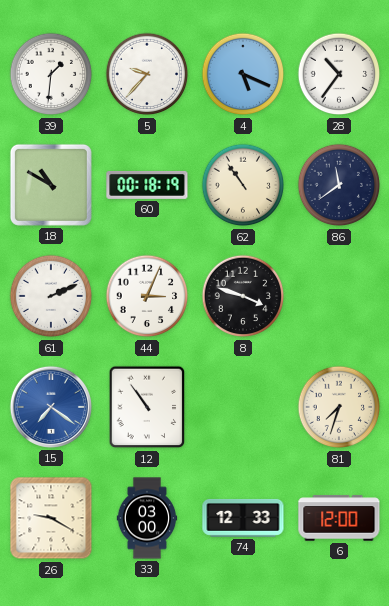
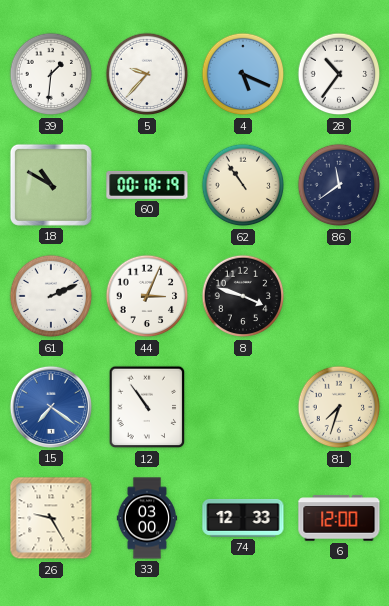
26: 9:20 -> 9:25
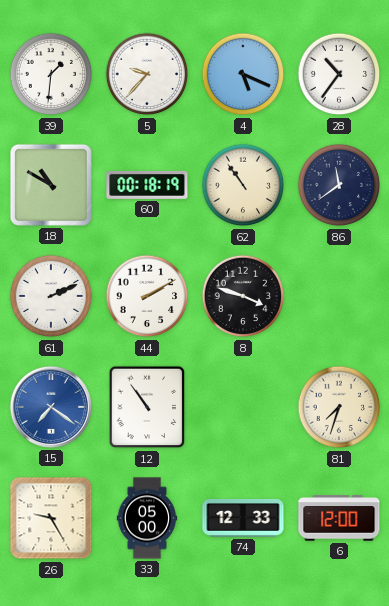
44: 3:04 -> 2:10
33: 03:00 -> 05:00
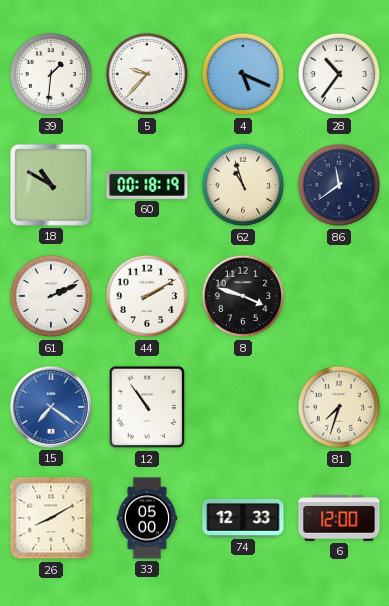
62: 10:54 -> 10:57
26: 9:25 -> 8:10
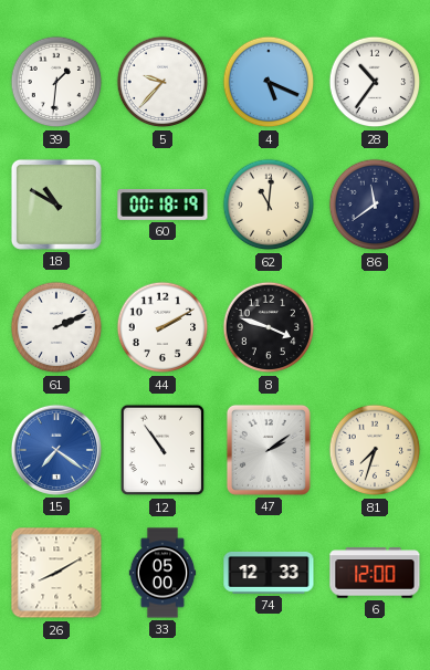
62: 10:57 -> 11:01
47: none -> 2:09
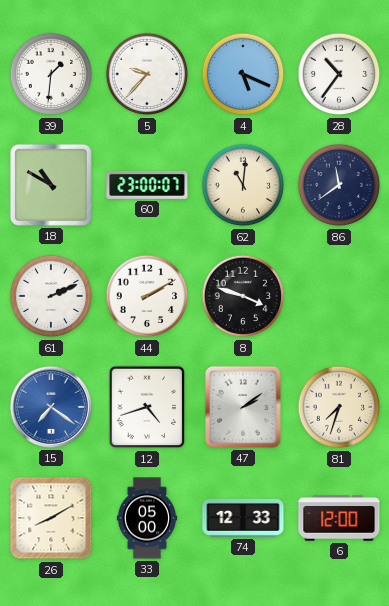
60: 00:18 -> 23:00
12: 10:54 -> 4:42
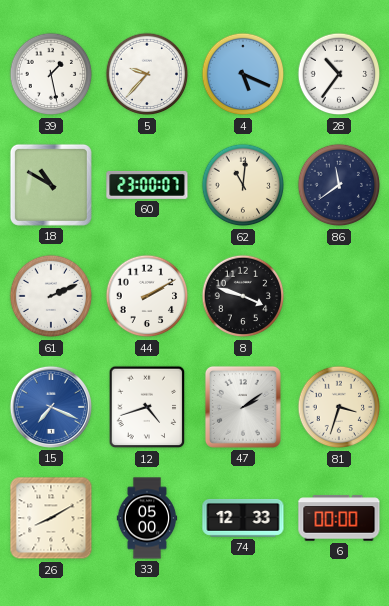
39: 1:31 -> 1:28
15: 7:21 -> 7:19
81: 7:33 -> 3:33
6: 12:00 -> 00:00
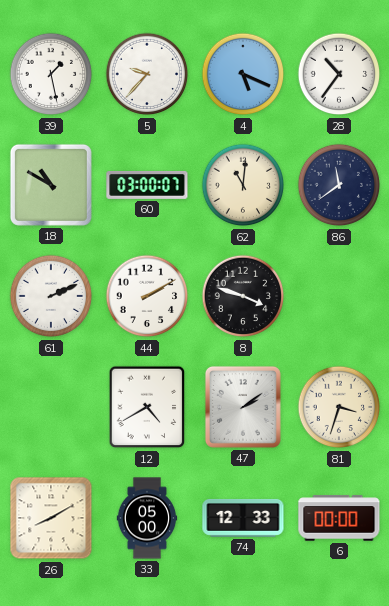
60: 23:00 -> 03:00
15: 7:19 -> none
12: 4:42 -> 4:40
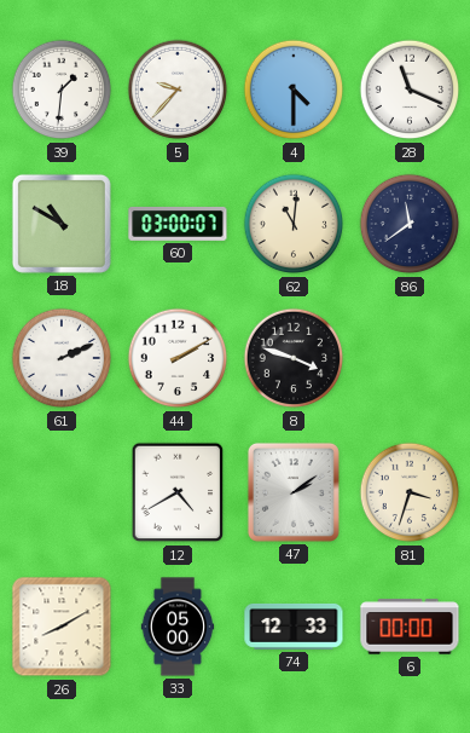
39: 1:28 -> 1:31
4: 5:19 -> 4:30
28: 10:36 -> 11:19
